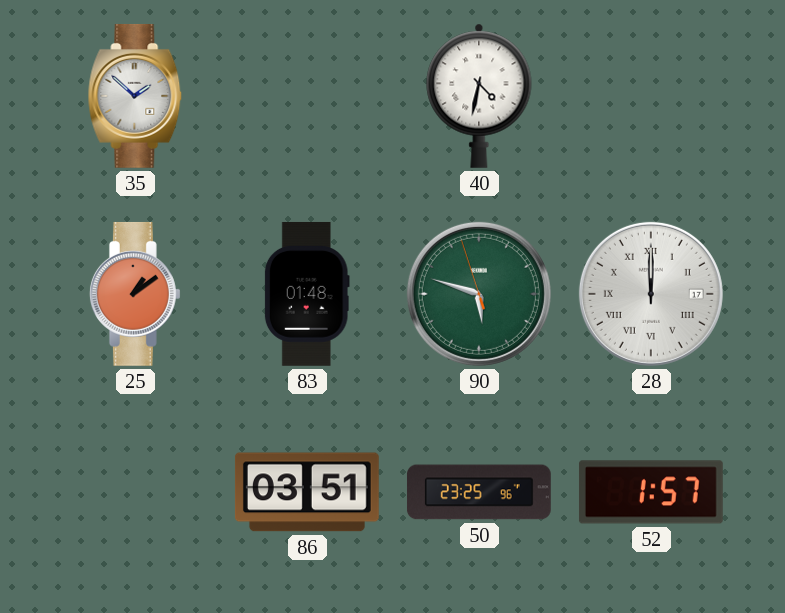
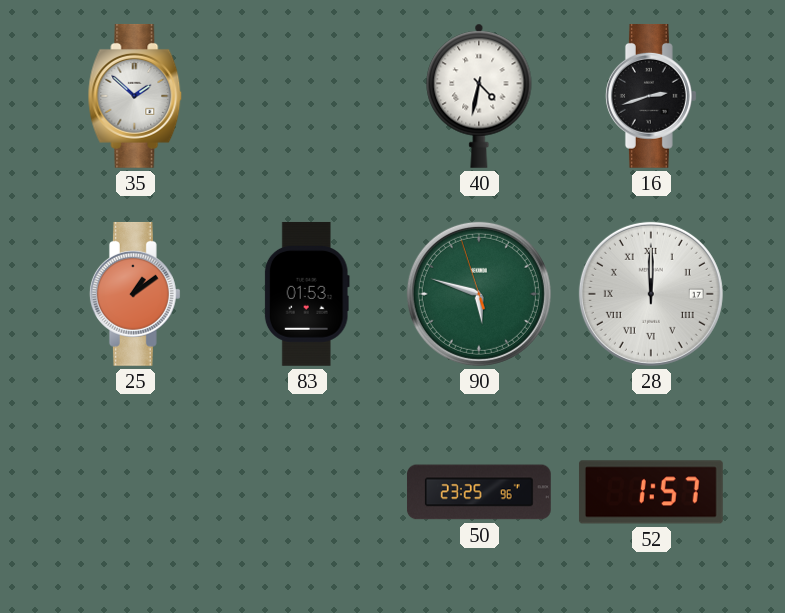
16: none -> 2:42
83: 01:48 -> 01:53
86: 03:51 -> none
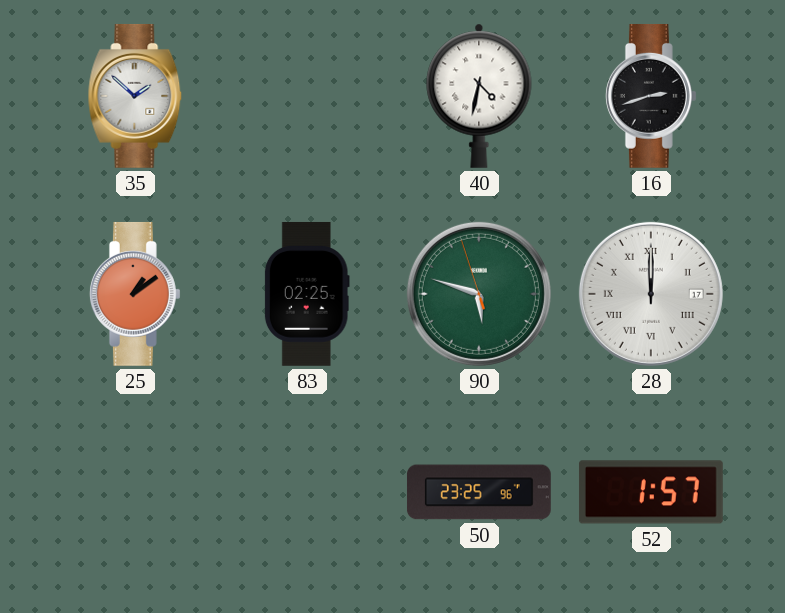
83: 01:53 -> 02:25
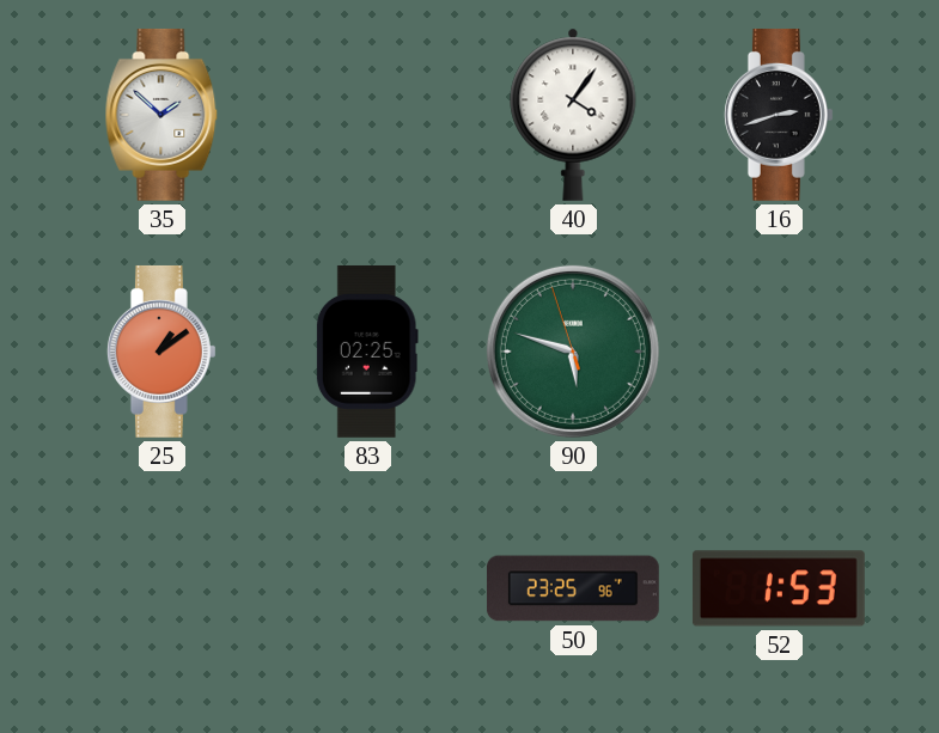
40: 4:32 -> 4:06
28: 12:00 -> none
52: 1:57 -> 1:53
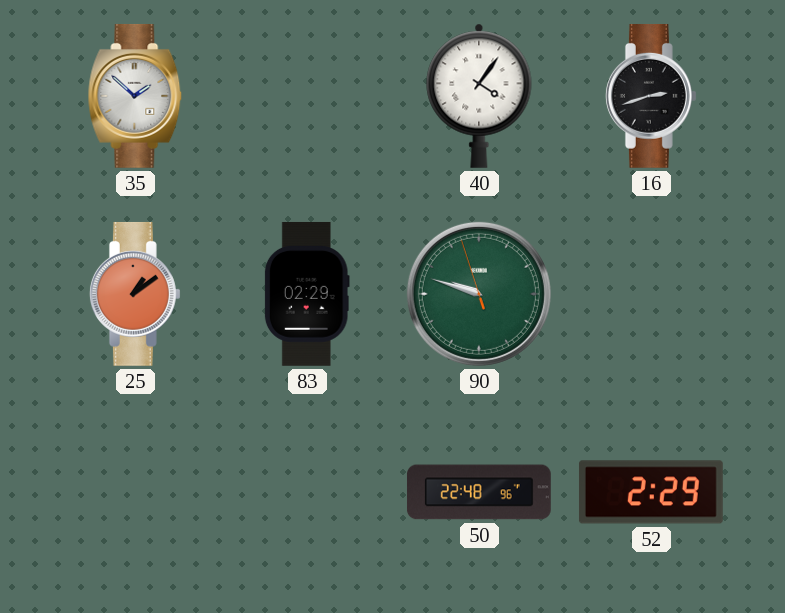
83: 02:25 -> 02:29
90: 5:47 -> 9:47
50: 23:25 -> 22:48
52: 1:53 -> 2:29
